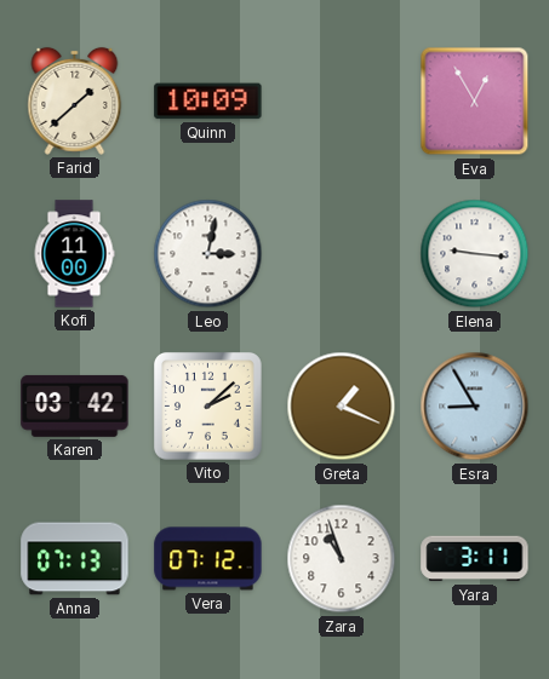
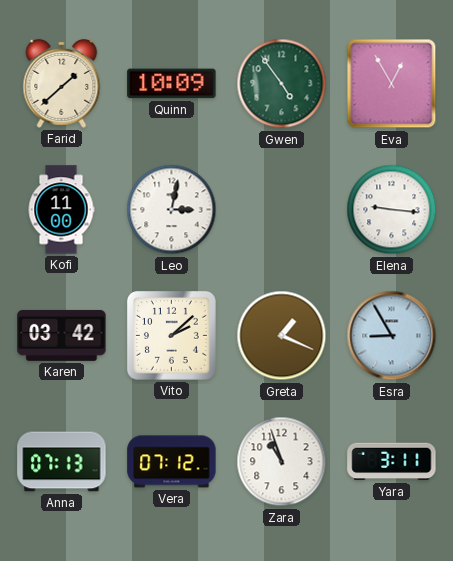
Gwen: none -> 4:54
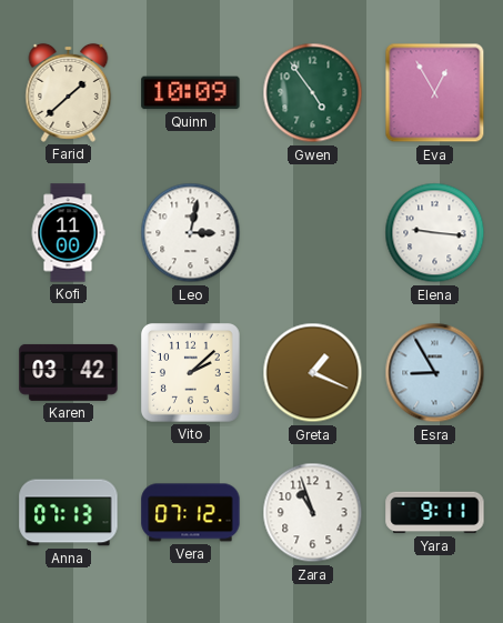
Yara: 3:11 -> 9:11
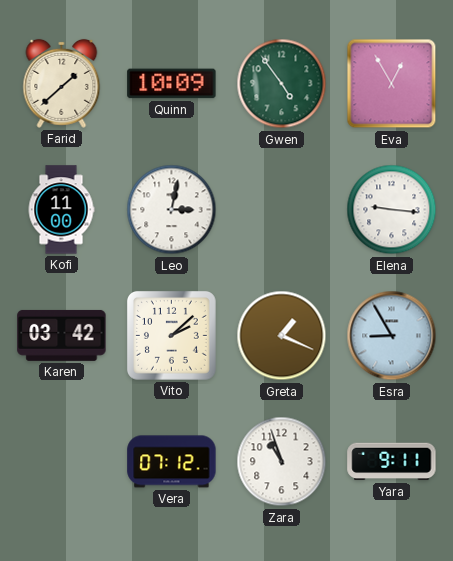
Anna: 07:13 -> none
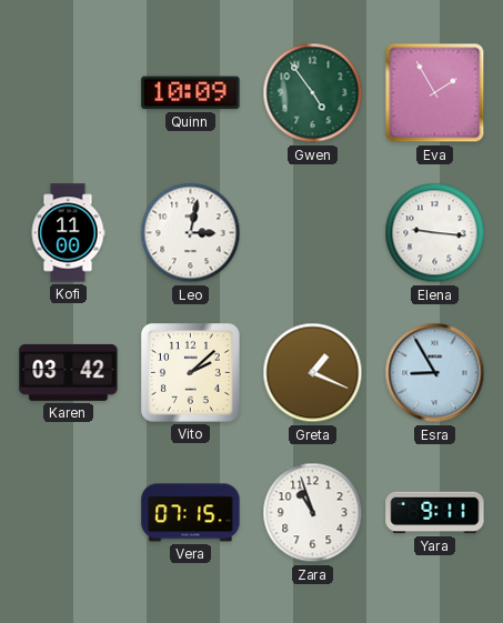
Farid: 1:38 -> none
Eva: 12:55 -> 1:55
Vera: 07:12 -> 07:15
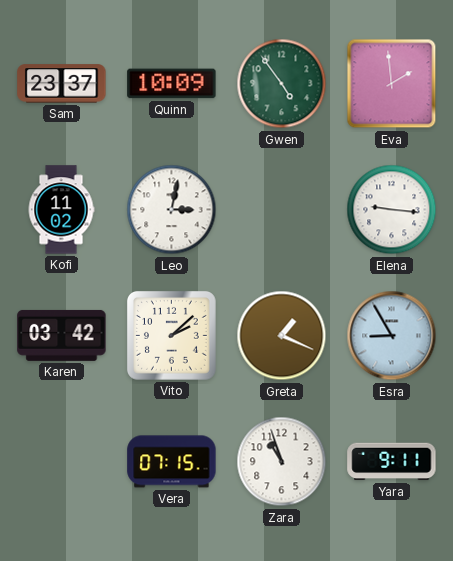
Sam: none -> 23:37
Eva: 1:55 -> 1:59
Kofi: 11:00 -> 11:02
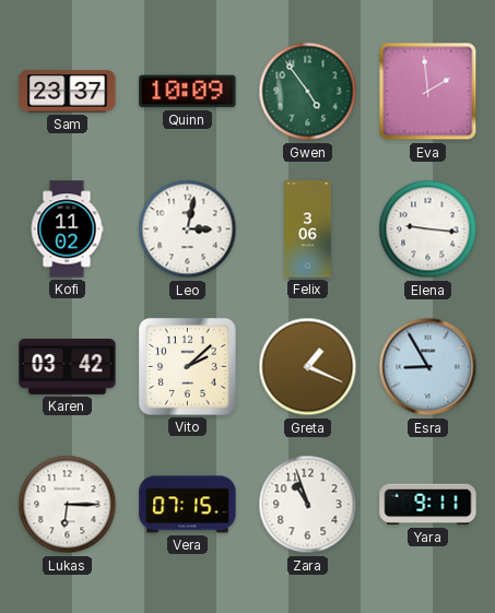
Felix: none -> 3:06
Lukas: none -> 6:15
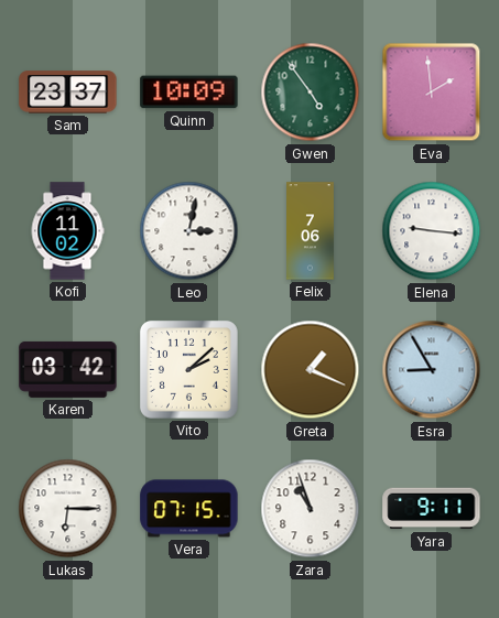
Felix: 3:06 -> 7:06
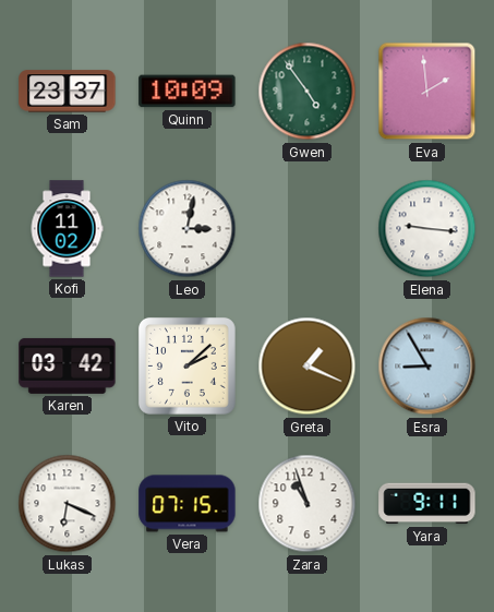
Felix: 7:06 -> none
Lukas: 6:15 -> 6:19
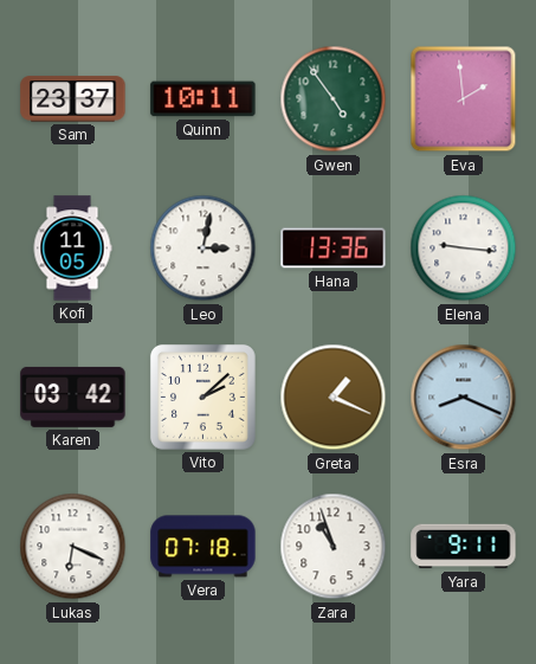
Quinn: 10:09 -> 10:11
Kofi: 11:02 -> 11:05
Hana: none -> 13:36
Esra: 8:55 -> 8:19
Vera: 07:15 -> 07:18
